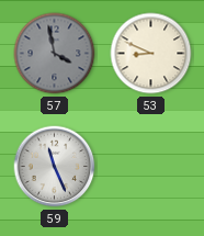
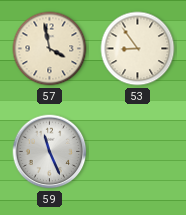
57 dial: grey -> cream
53: 8:49 -> 8:54
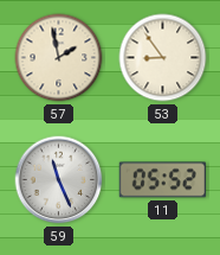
57: 3:58 -> 1:58
11: none -> 05:52
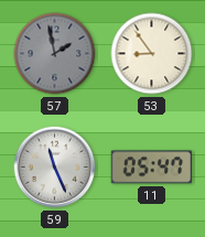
57 dial: cream -> grey
11: 05:52 -> 05:47
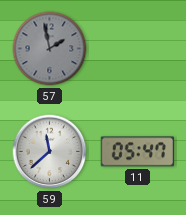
53: 8:54 -> none
59: 11:26 -> 11:38
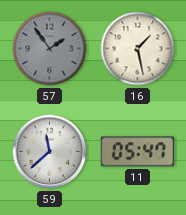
57: 1:58 -> 1:54
16: none -> 1:28
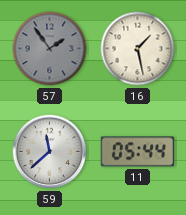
11: 05:47 -> 05:44
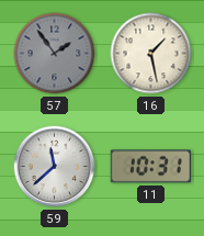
11: 05:44 -> 10:31
